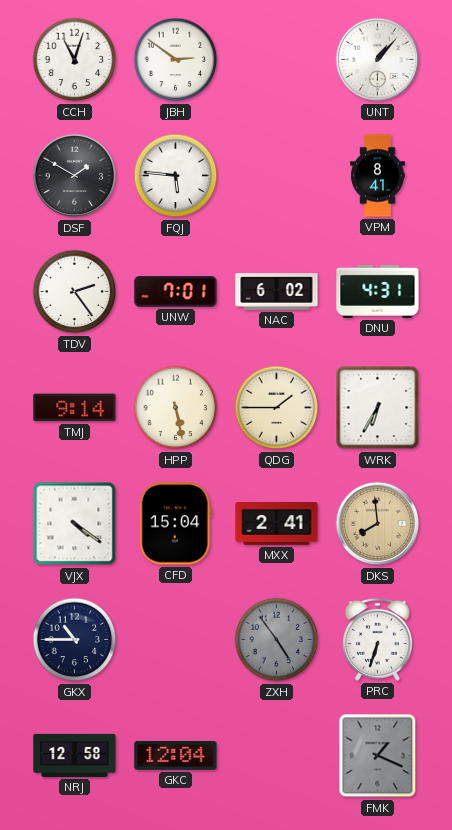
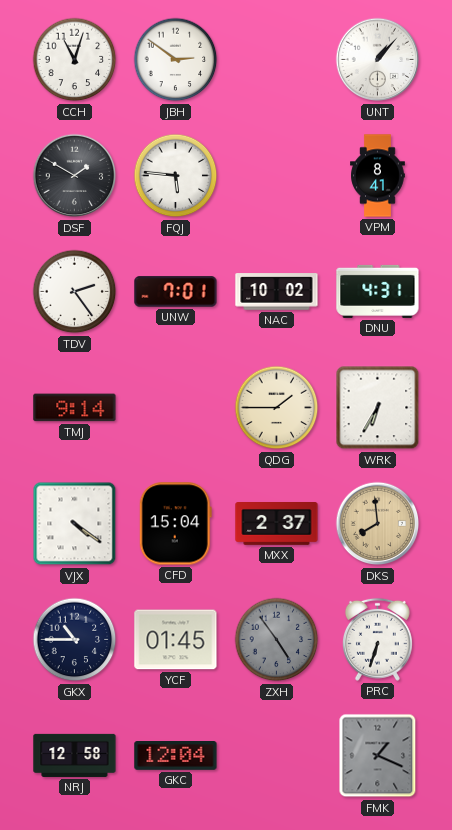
NAC: 6:02 -> 10:02
HPP: 5:28 -> none
MXX: 2:41 -> 2:37
YCF: none -> 01:45
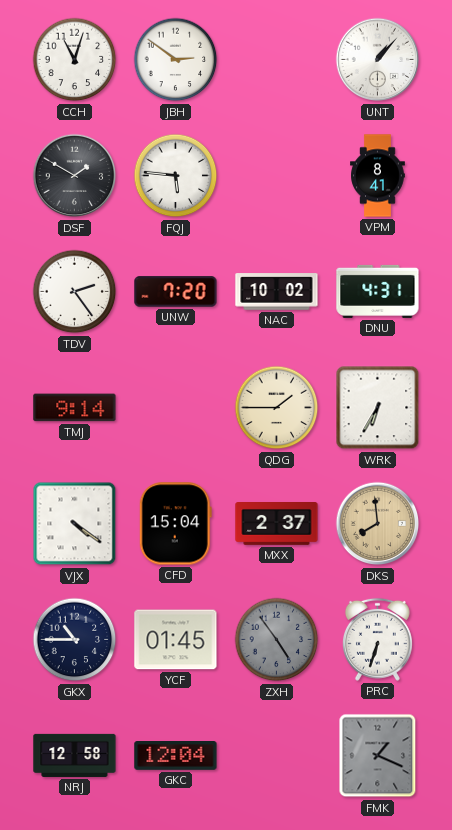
UNW: 7:01 -> 7:20
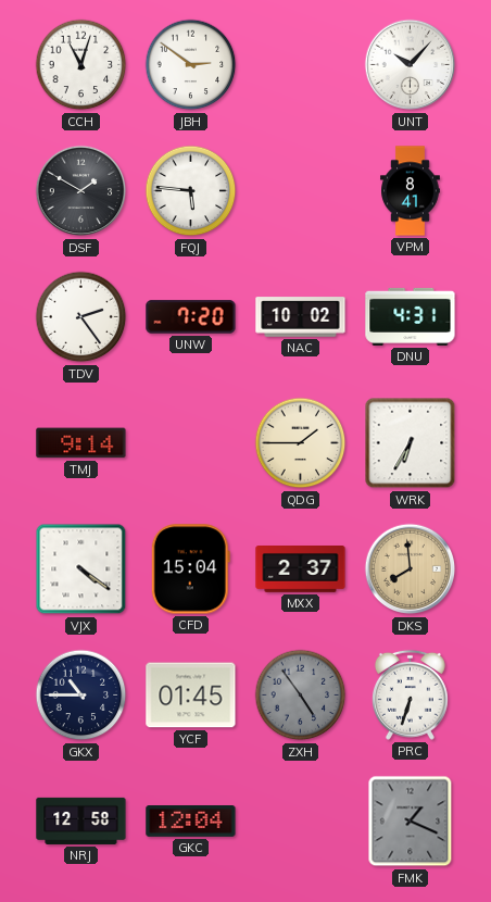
UNT: 1:07 -> 10:07
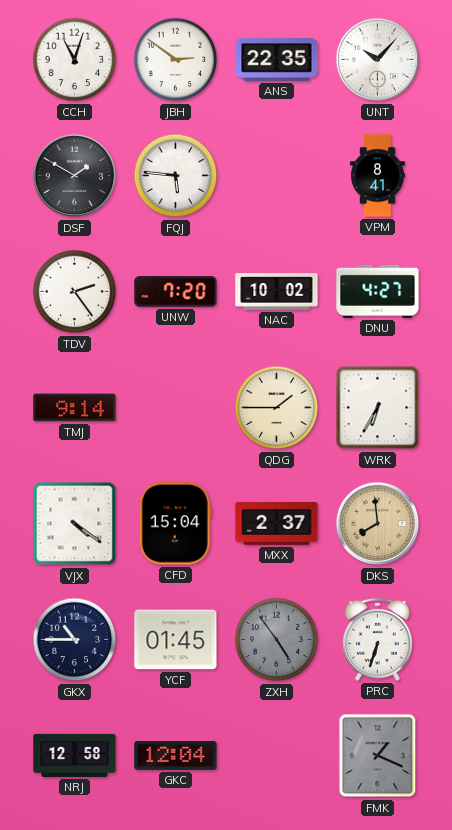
ANS: none -> 22:35
DNU: 4:31 -> 4:27
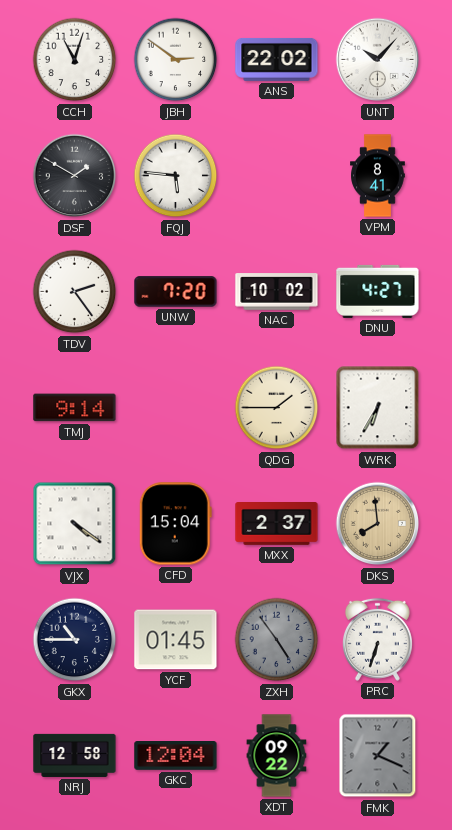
ANS: 22:35 -> 22:02
XDT: none -> 09:22
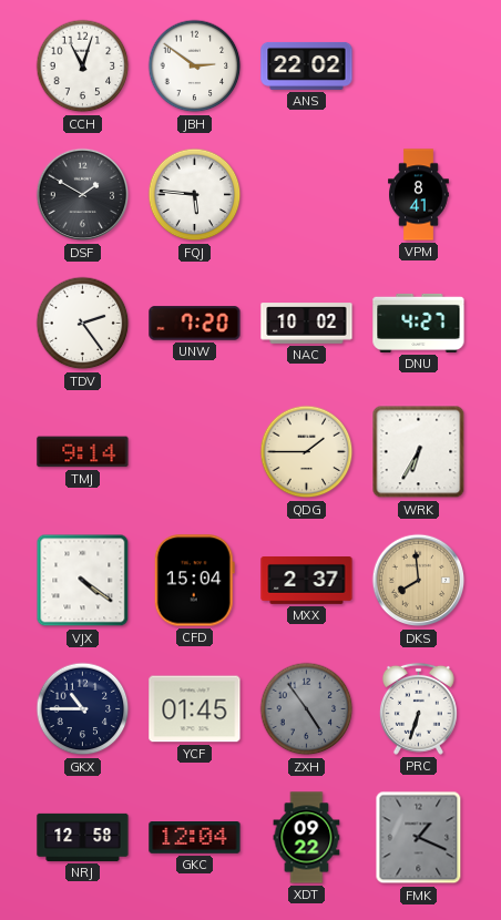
UNT: 10:07 -> none
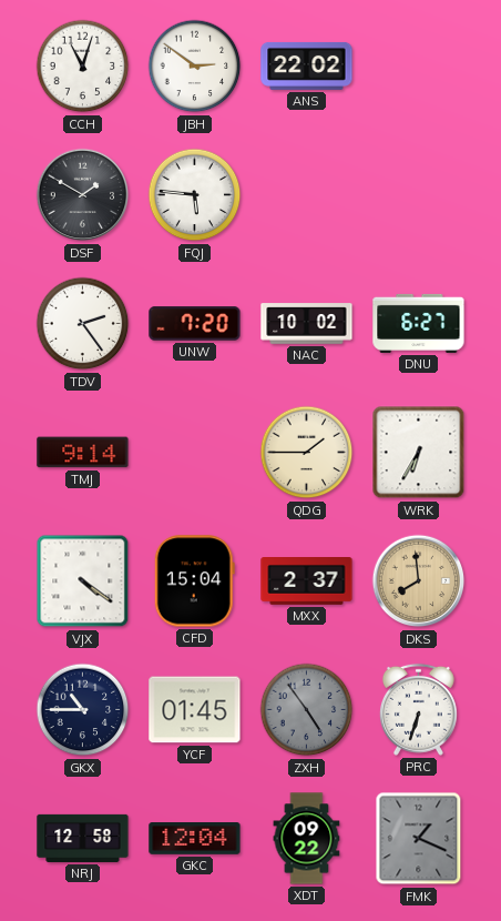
VPM: 8:41 -> none
DNU: 4:27 -> 6:27
